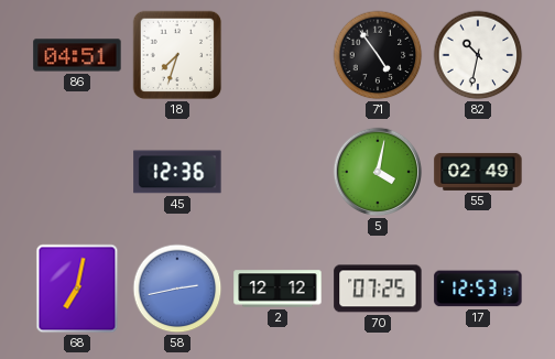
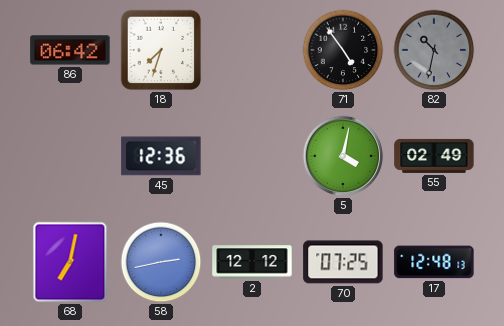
86: 04:51 -> 06:42
82 dial: white -> grey
17: 12:53 -> 12:48
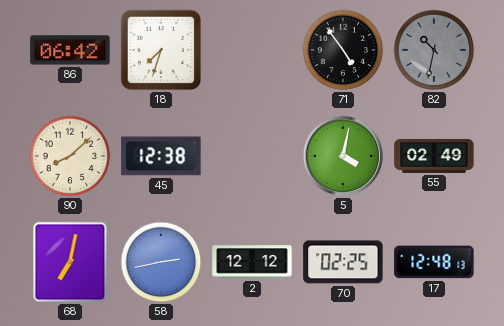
90: none -> 8:08
45: 12:36 -> 12:38
70: 07:25 -> 02:25
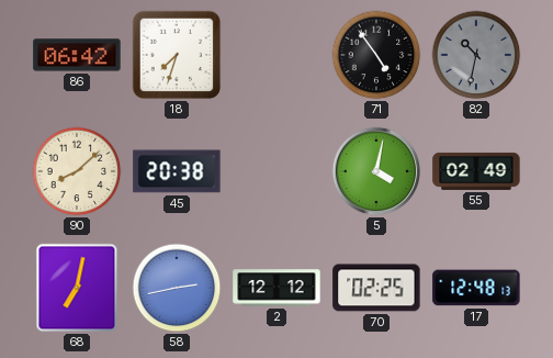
45: 12:38 -> 20:38
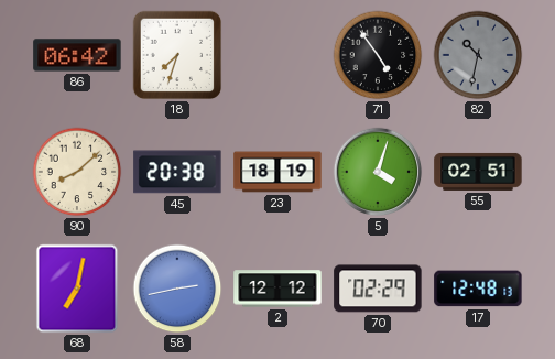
23: none -> 18:19
5: 4:02 -> 4:03
55: 02:49 -> 02:51
70: 02:25 -> 02:29
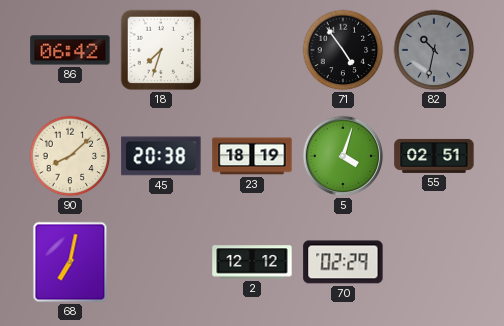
58: 2:43 -> none
17: 12:48 -> none
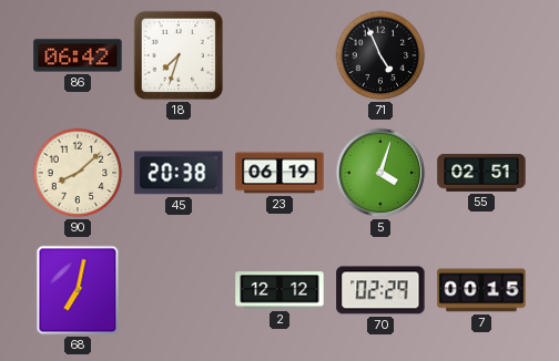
71: 4:54 -> 4:56
82: 10:32 -> none
23: 18:19 -> 06:19
7: none -> 00:15
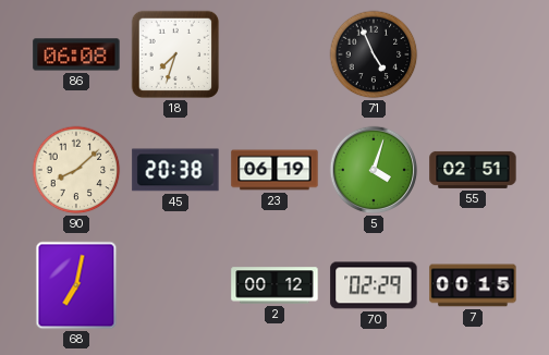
86: 06:42 -> 06:08
2: 12:12 -> 00:12
